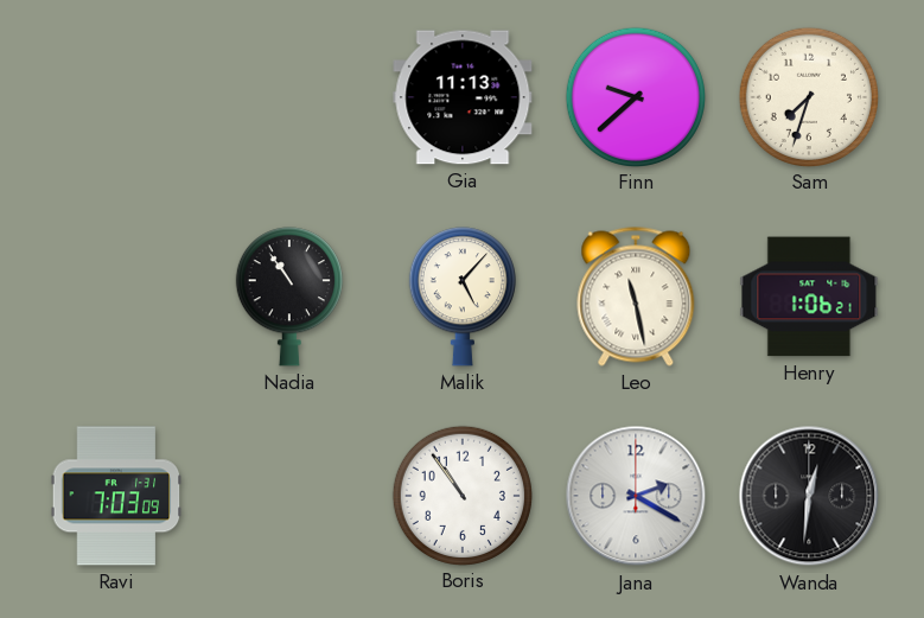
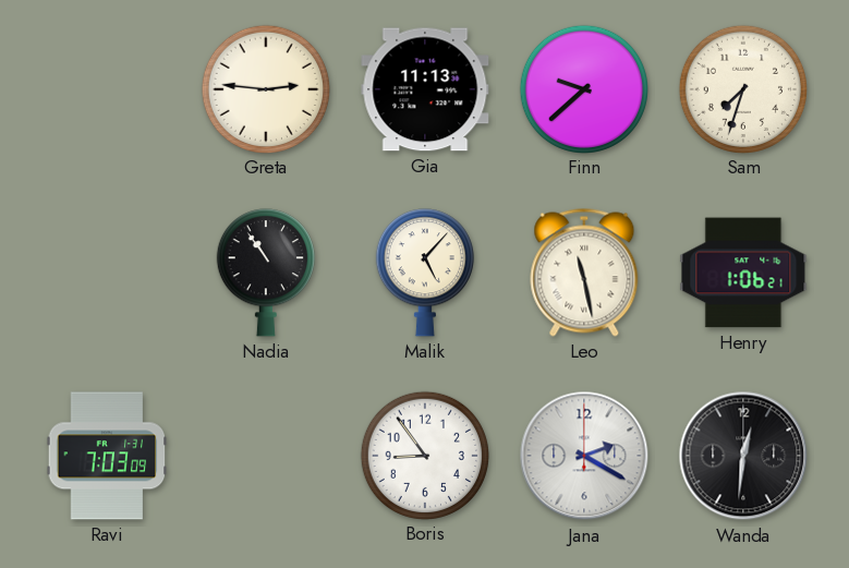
Greta: none -> 2:46
Boris: 10:54 -> 8:54
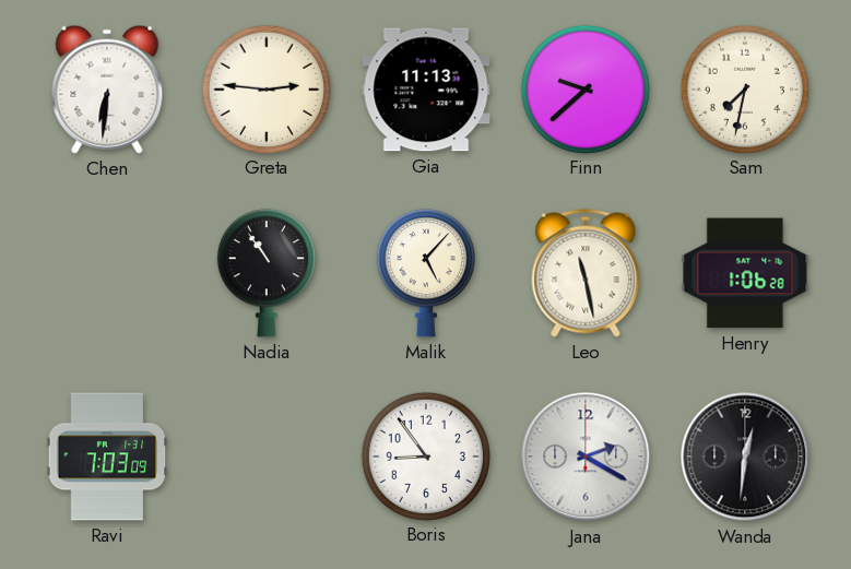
Chen: none -> 6:31
Sam: 7:33 -> 7:32
Henry: 1:06:21 -> 1:06:28
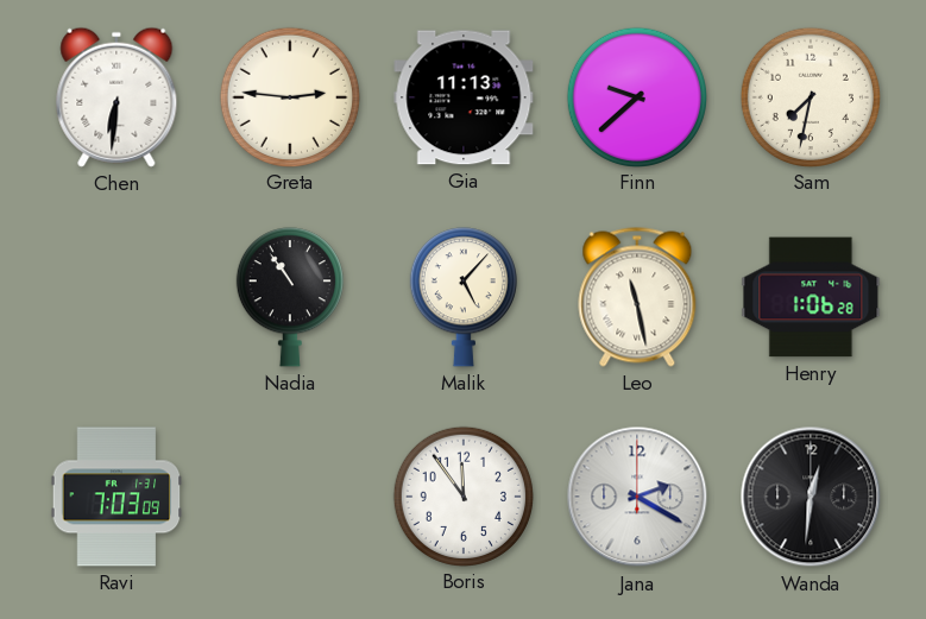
Boris: 8:54 -> 11:54
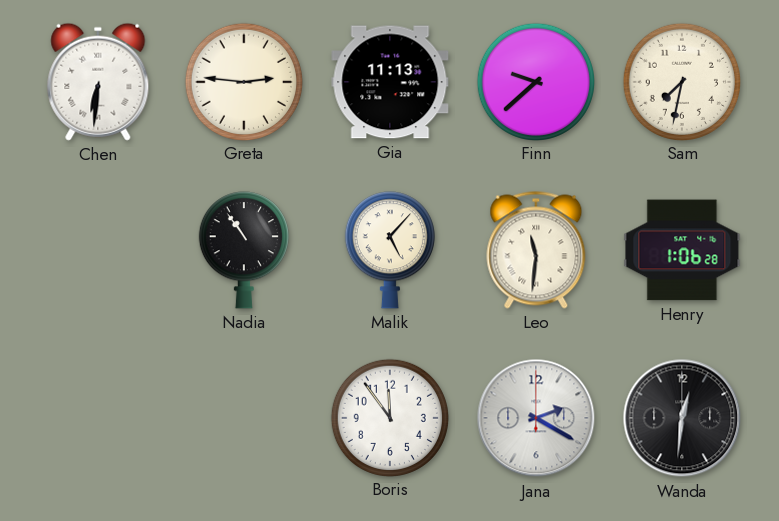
Leo: 11:28 -> 11:31
Ravi: 7:03 -> none
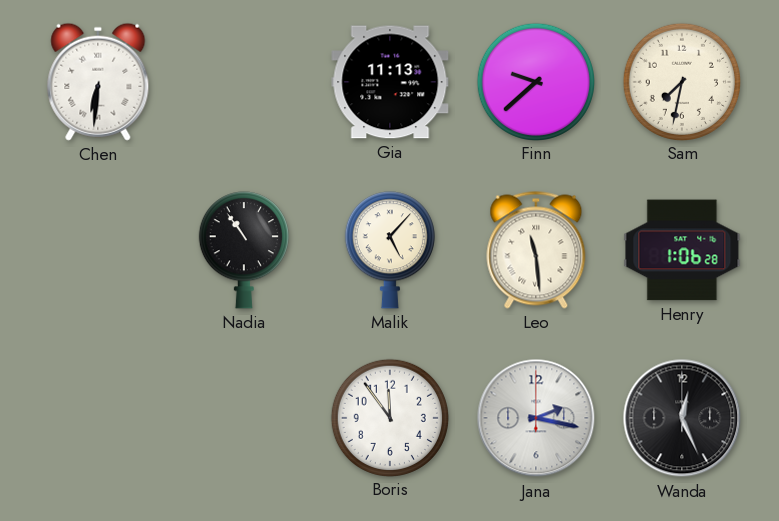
Greta: 2:46 -> none
Leo: 11:31 -> 11:29
Jana: 2:20 -> 2:17
Wanda: 12:31 -> 12:26
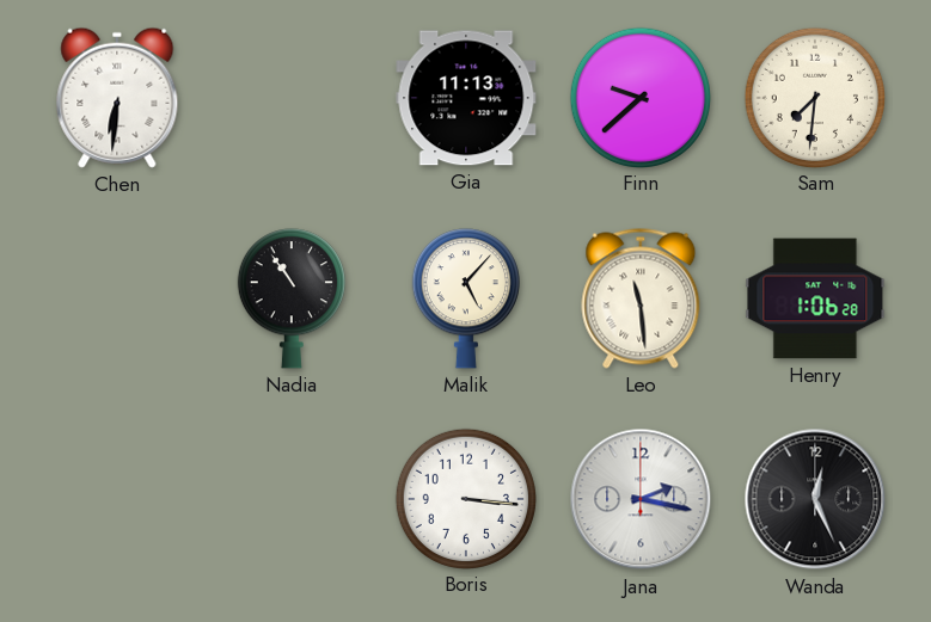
Sam: 7:32 -> 7:31
Boris: 11:54 -> 3:16
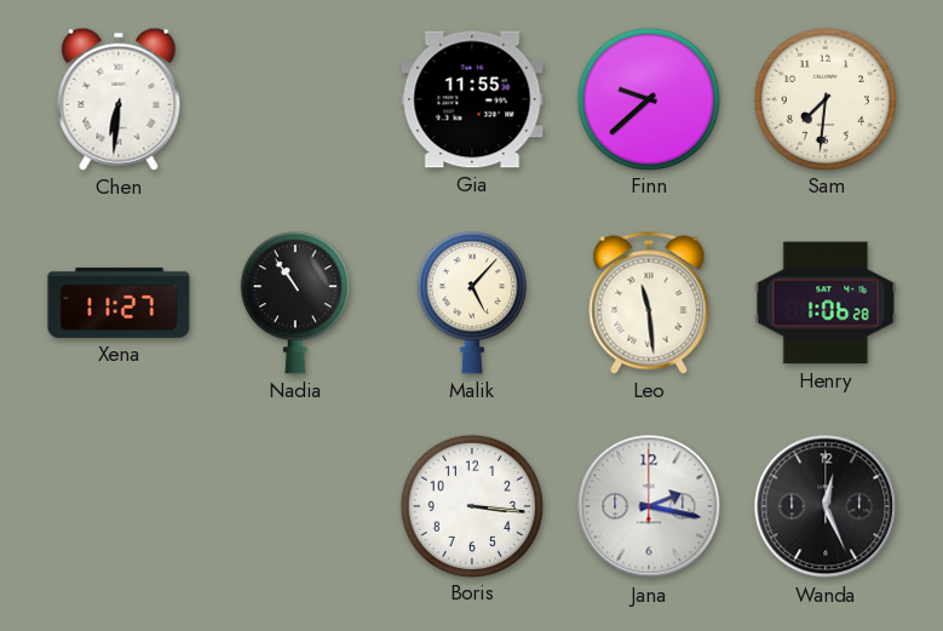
Gia: 11:13 -> 11:55
Xena: none -> 11:27
